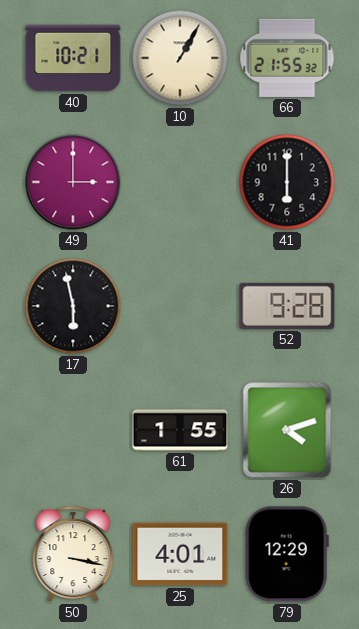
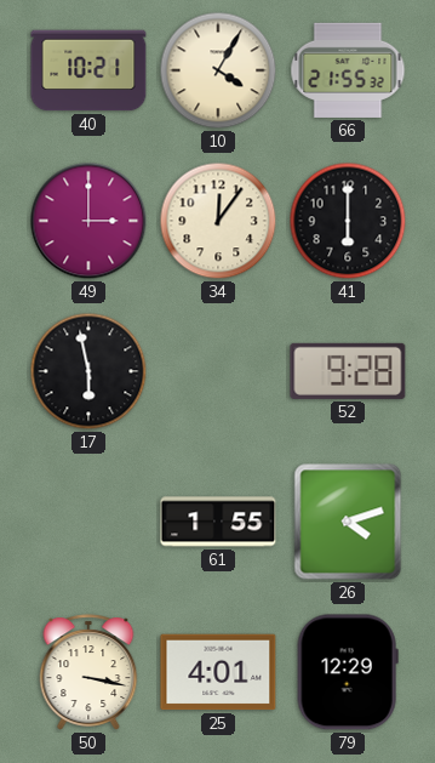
10: 1:05 -> 4:05
34: none -> 12:06
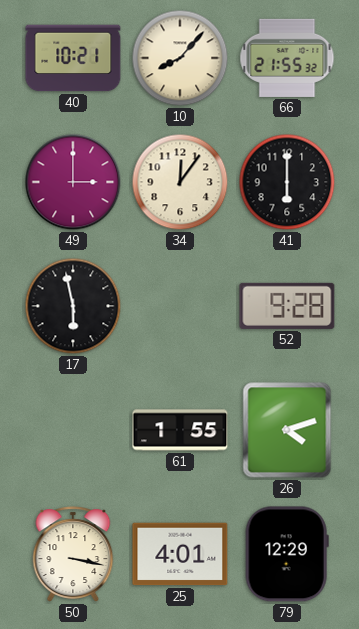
10: 4:05 -> 8:07
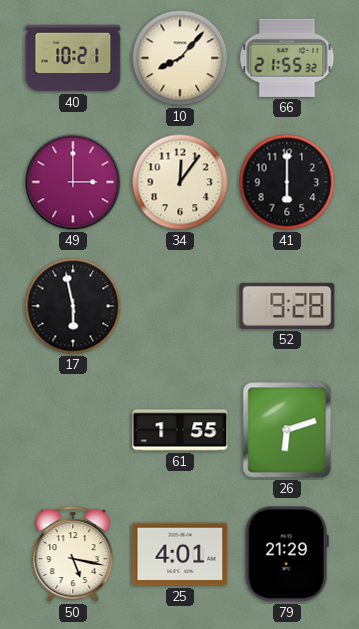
26: 4:12 -> 6:12
50: 3:17 -> 5:17
79: 12:29 -> 21:29
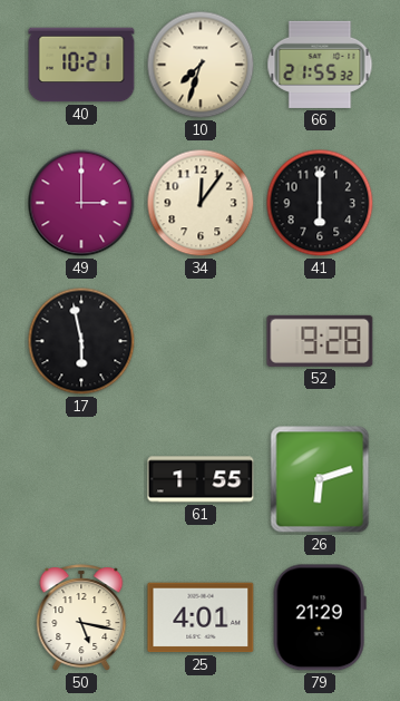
10: 8:07 -> 7:33
